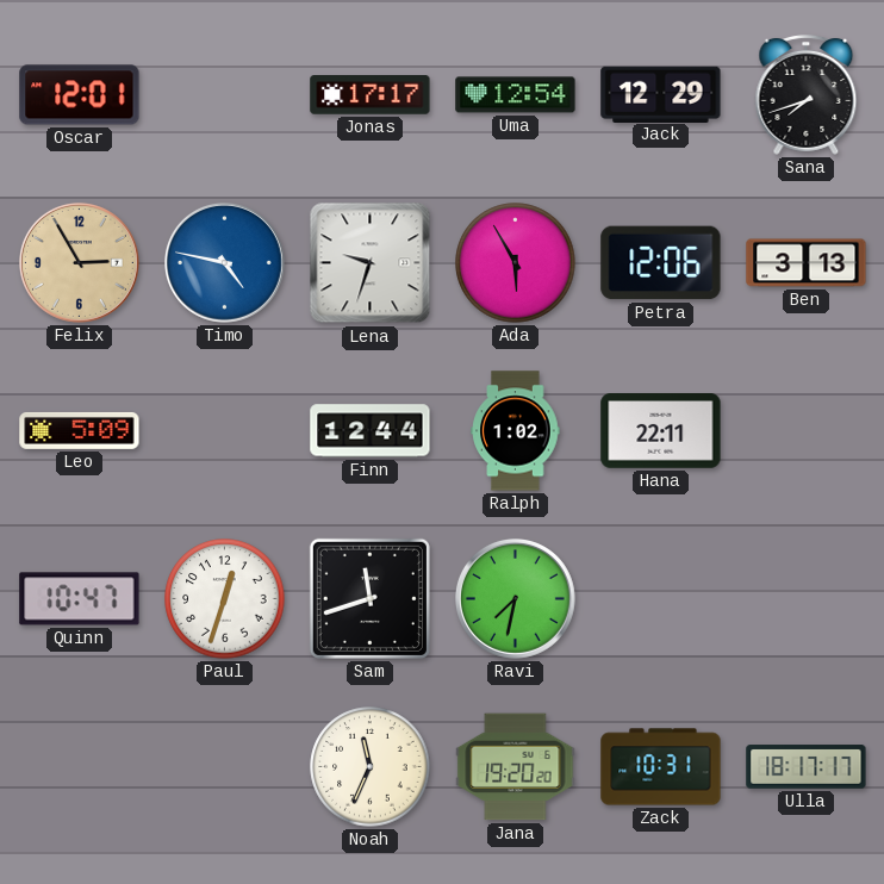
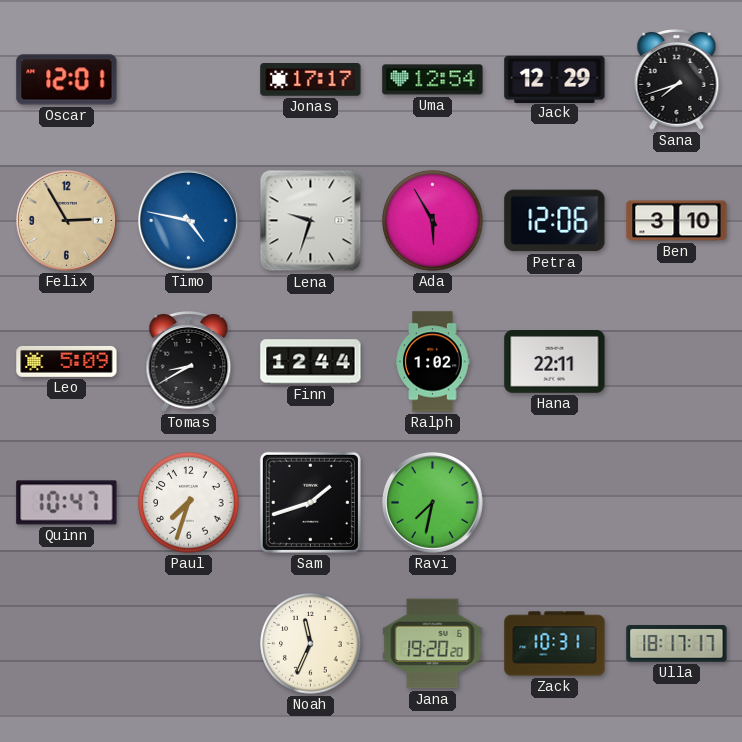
Ben: 3:13 -> 3:10
Tomas: none -> 8:40
Paul: 12:33 -> 7:33
Sam: 11:42 -> 1:42
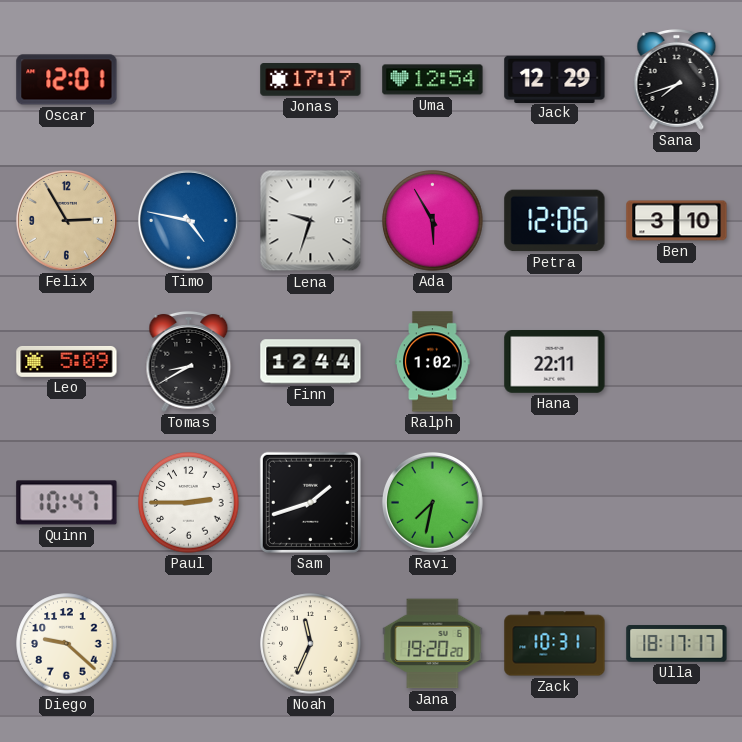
Paul: 7:33 -> 2:45
Diego: none -> 9:22
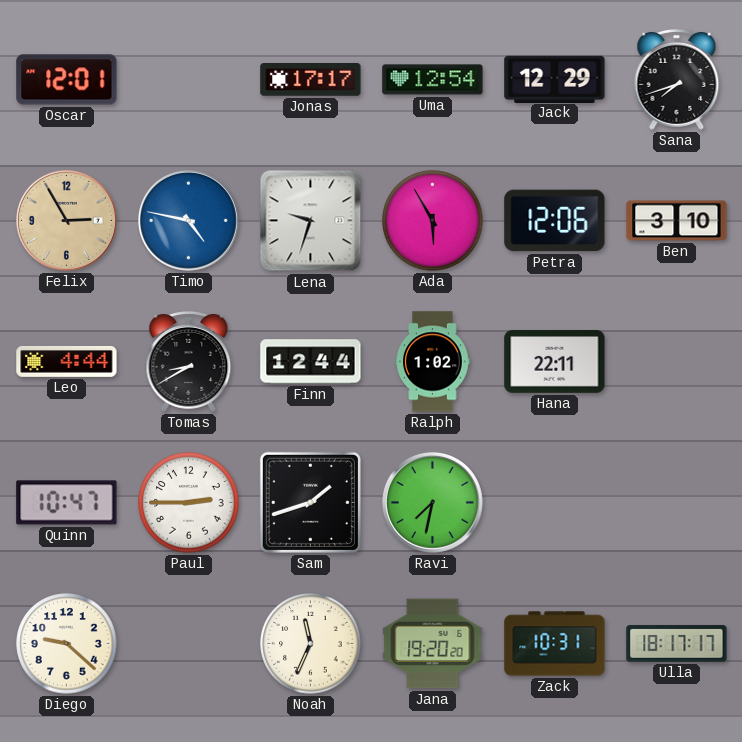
Leo: 5:09 -> 4:44
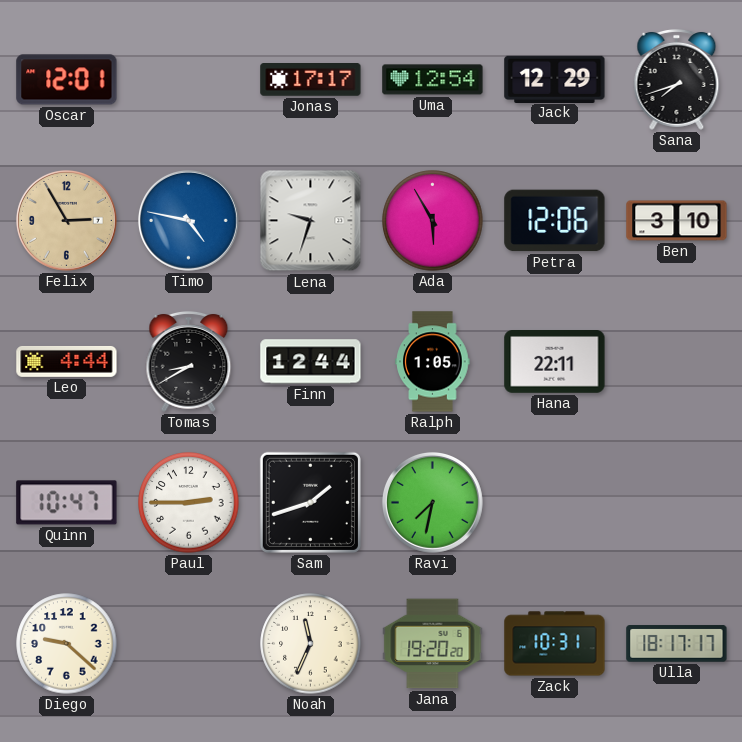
Ralph: 1:02 -> 1:05
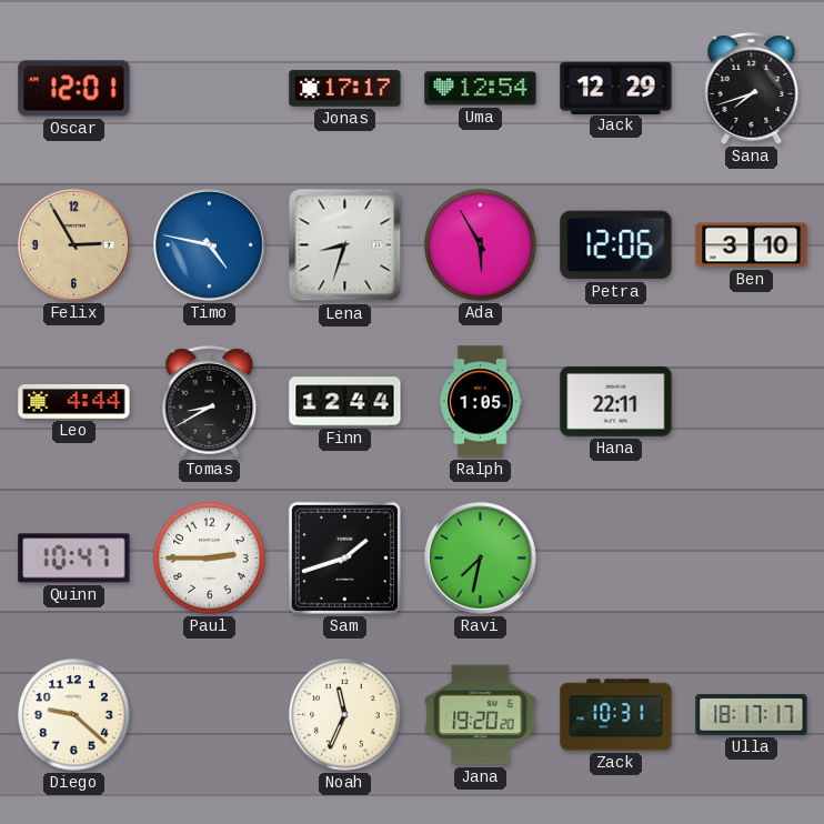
Lena: 9:33 -> 8:33
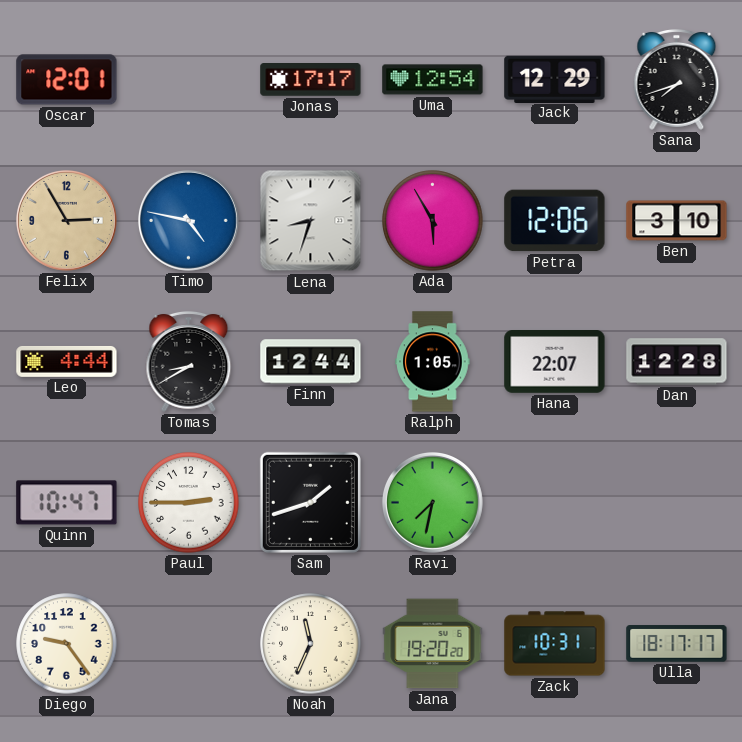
Hana: 22:11 -> 22:07
Dan: none -> 12:28
Diego: 9:22 -> 9:24
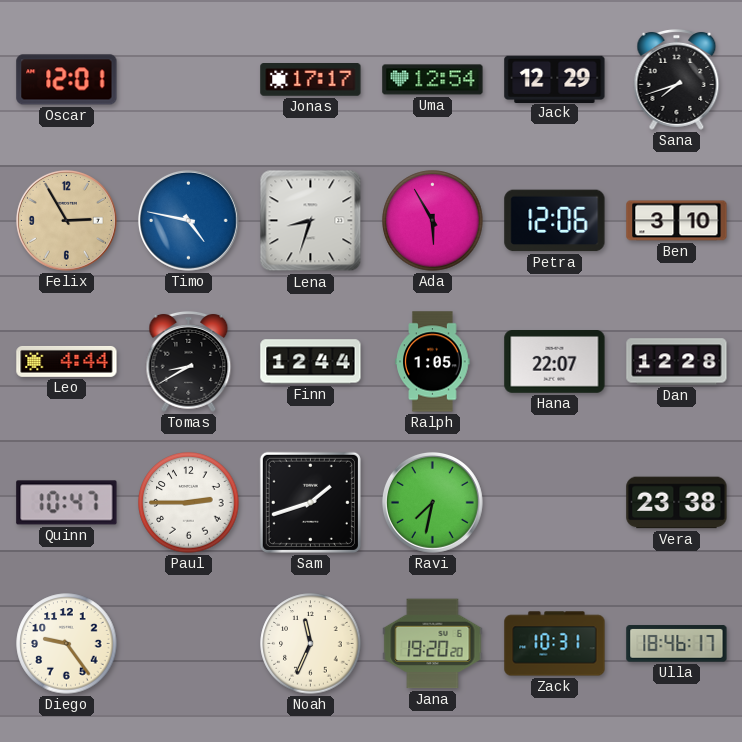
Vera: none -> 23:38
Ulla: 18:17 -> 18:46
